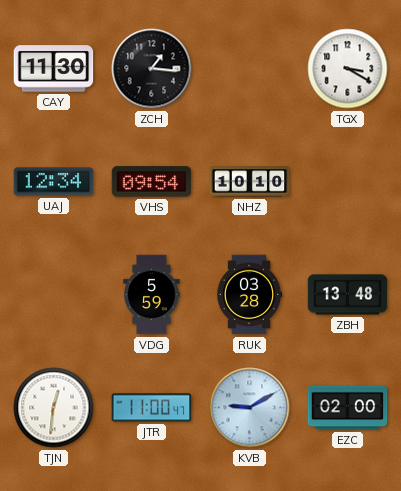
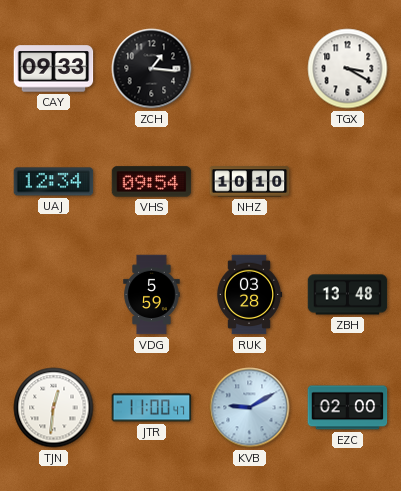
CAY: 11:30 -> 09:33
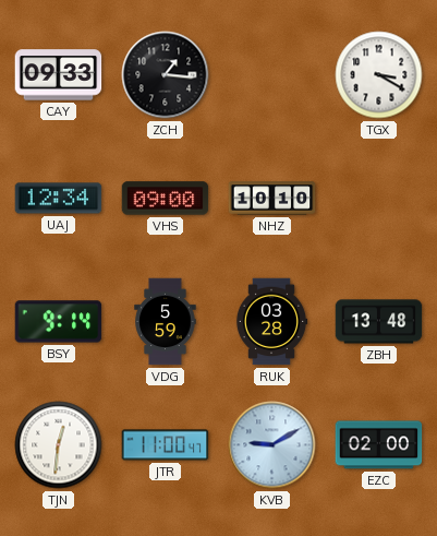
VHS: 09:54 -> 09:00
BSY: none -> 9:14
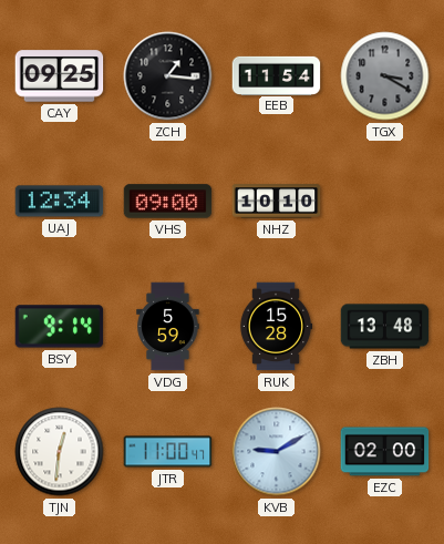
CAY: 09:33 -> 09:25
EEB: none -> 11:54
TGX dial: white -> grey
RUK: 03:28 -> 15:28
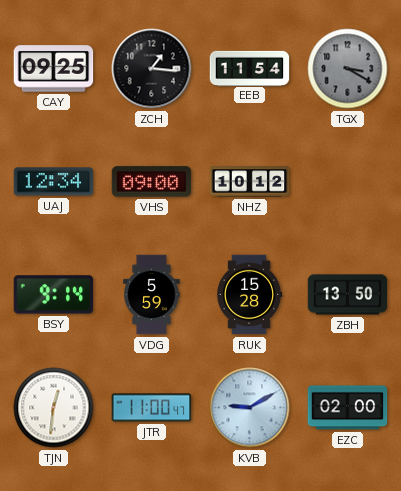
NHZ: 10:10 -> 10:12
ZBH: 13:48 -> 13:50
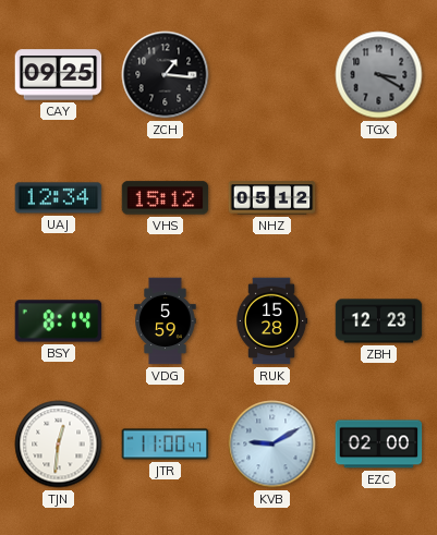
EEB: 11:54 -> none
VHS: 09:00 -> 15:12
NHZ: 10:12 -> 05:12
BSY: 9:14 -> 8:14
ZBH: 13:50 -> 12:23
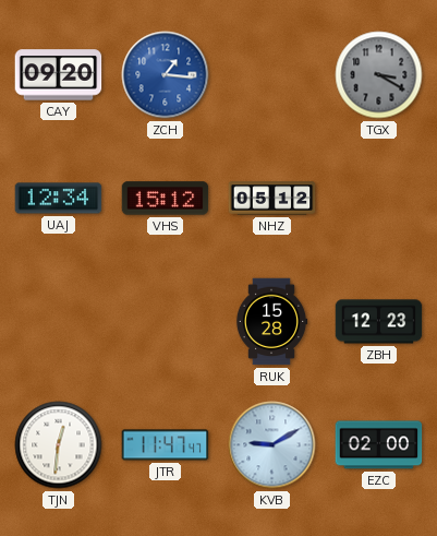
CAY: 09:25 -> 09:20
ZCH dial: black -> blue
BSY: 8:14 -> none
VDG: 5:59 -> none
JTR: 11:00 -> 11:47
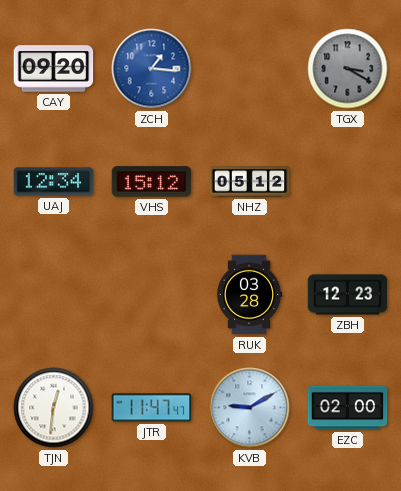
RUK: 15:28 -> 03:28
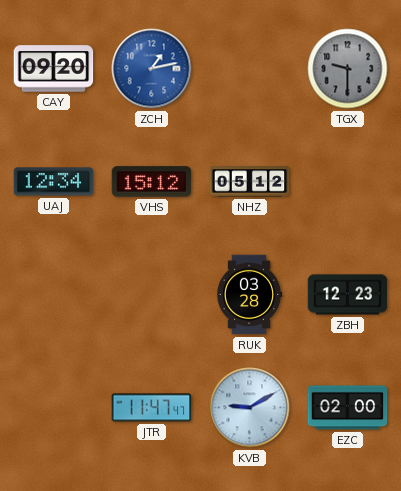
ZCH: 1:16 -> 1:13
TGX: 3:20 -> 9:30
TJN: 12:31 -> none
